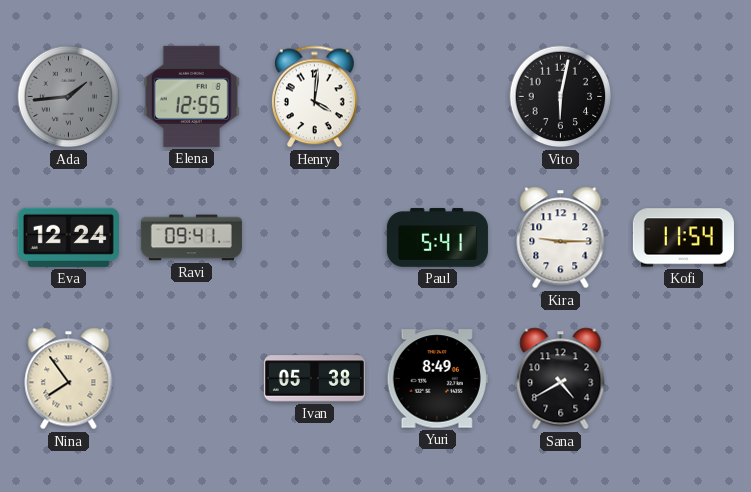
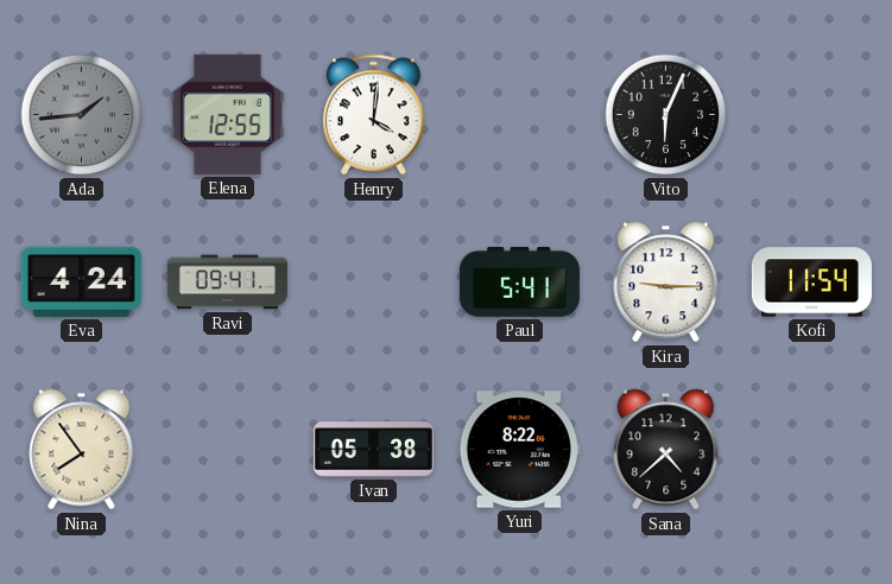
Vito: 6:02 -> 6:04
Eva: 12:24 -> 4:24
Yuri: 8:49 -> 8:22
Sana: 4:40 -> 4:38
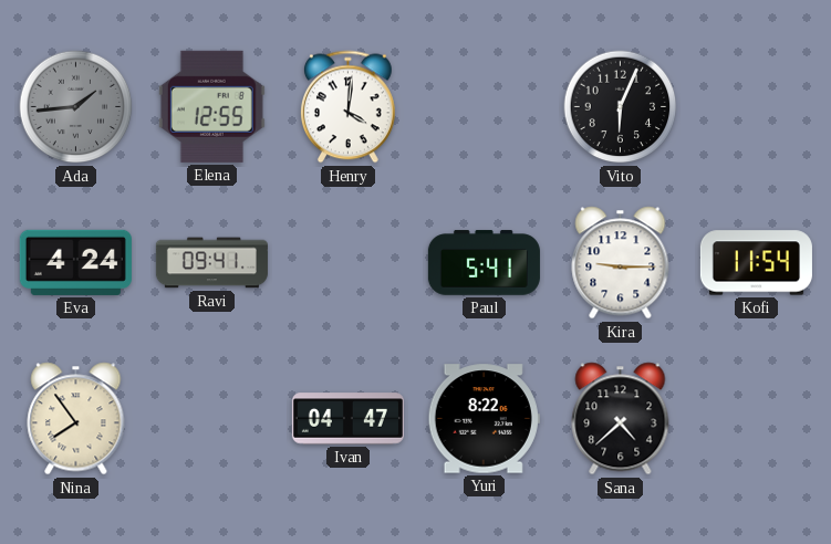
Ivan: 05:38 -> 04:47
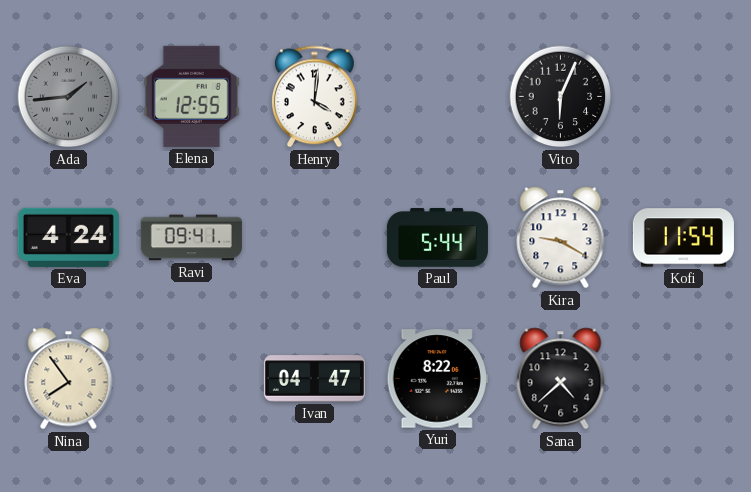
Paul: 5:41 -> 5:44
Kira: 9:15 -> 9:20
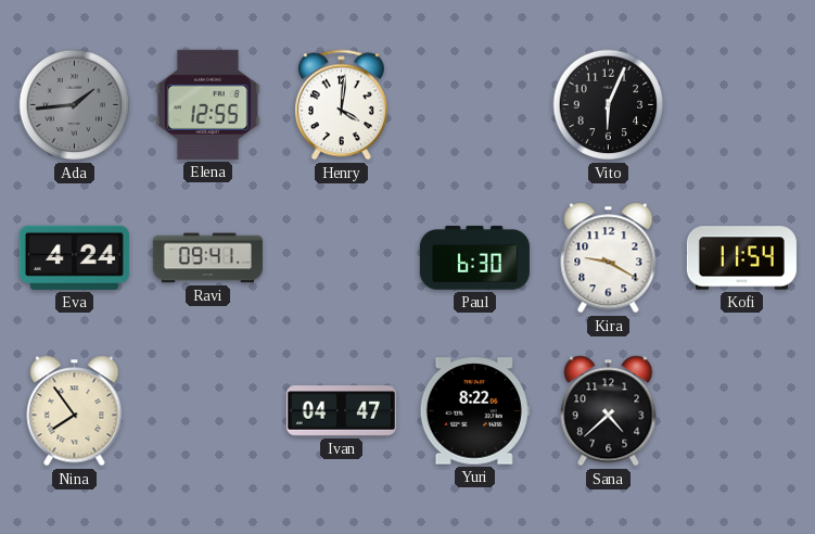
Paul: 5:44 -> 6:30
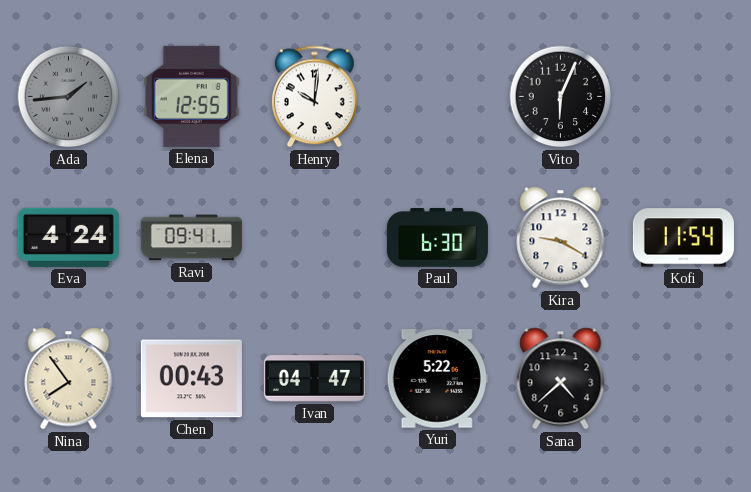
Henry: 4:01 -> 10:01
Chen: none -> 00:43
Yuri: 8:22 -> 5:22
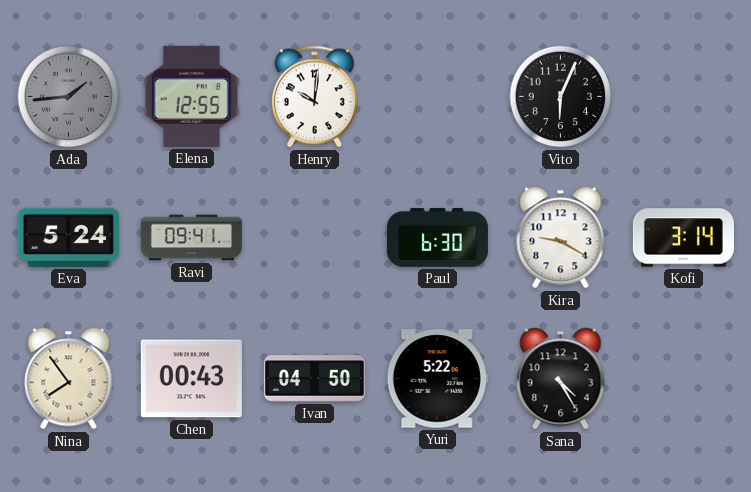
Eva: 4:24 -> 5:24
Kofi: 11:54 -> 3:14
Ivan: 04:47 -> 04:50
Sana: 4:38 -> 4:25
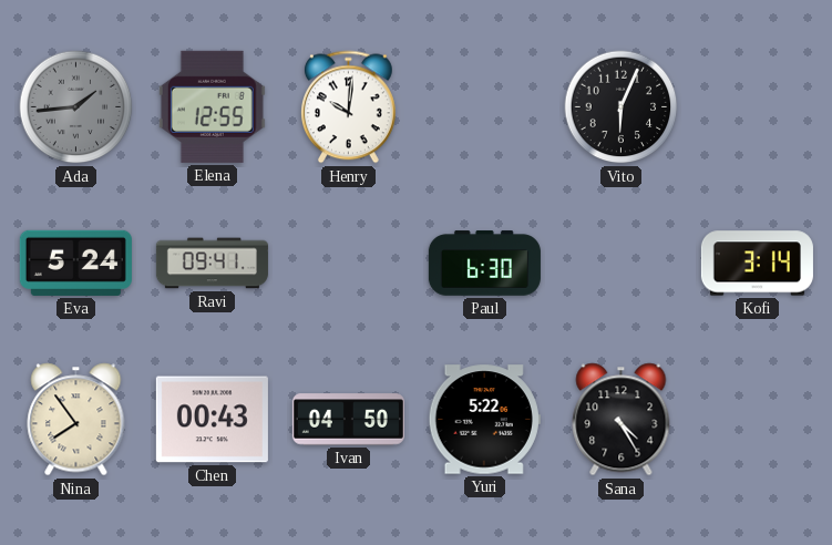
Kira: 9:20 -> none
